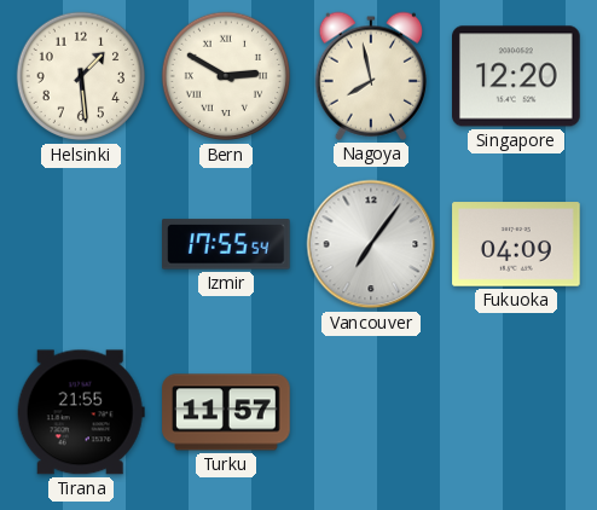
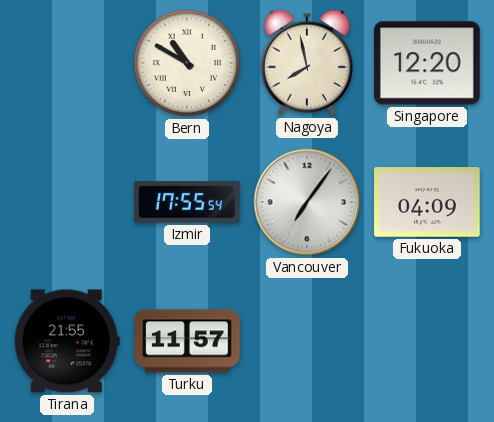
Helsinki: 1:29 -> none
Bern: 2:50 -> 10:50
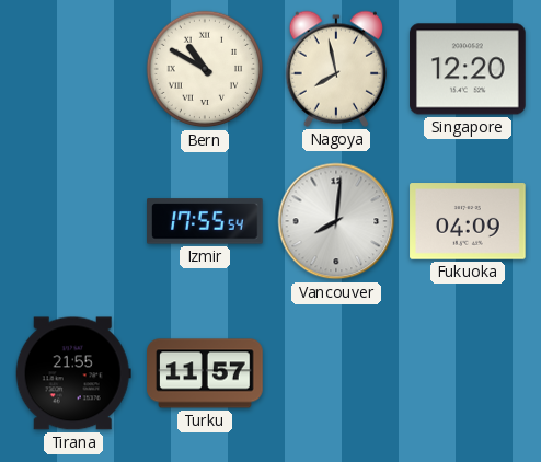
Vancouver: 7:06 -> 8:01
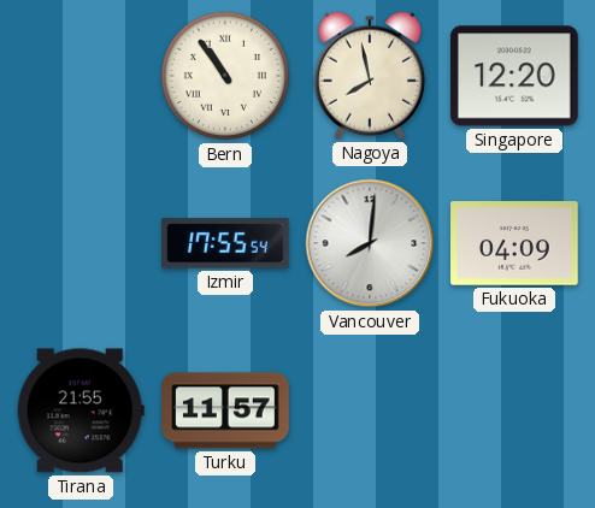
Bern: 10:50 -> 10:54
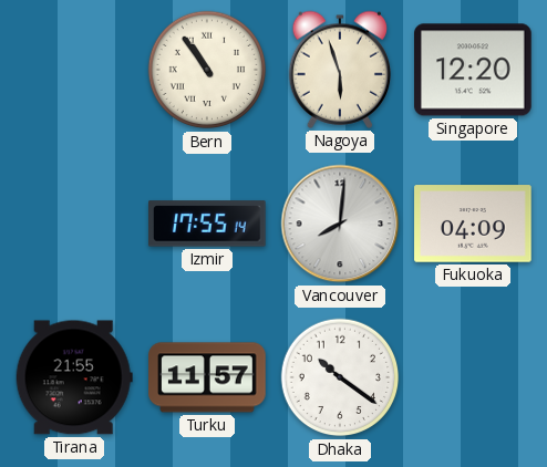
Nagoya: 7:58 -> 5:57
Izmir: 17:55:54 -> 17:55:14
Dhaka: none -> 10:21
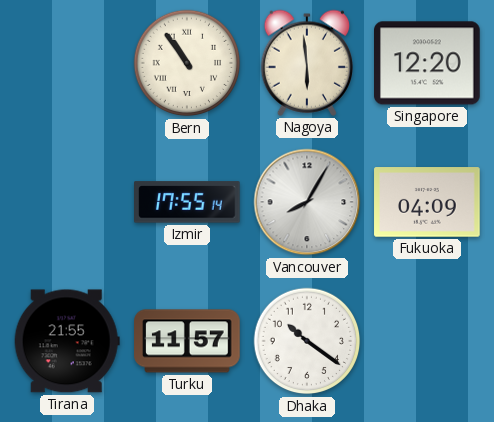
Nagoya: 5:57 -> 5:59
Vancouver: 8:01 -> 8:05
